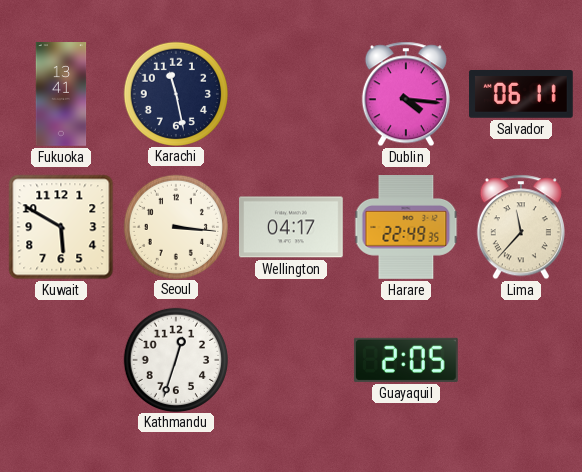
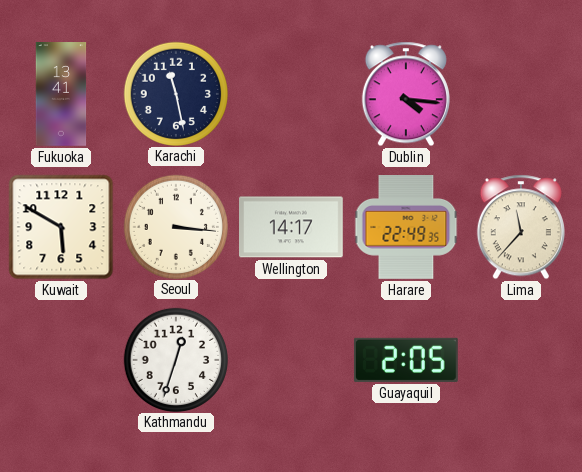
Salvador: 06:11 -> none
Wellington: 04:17 -> 14:17
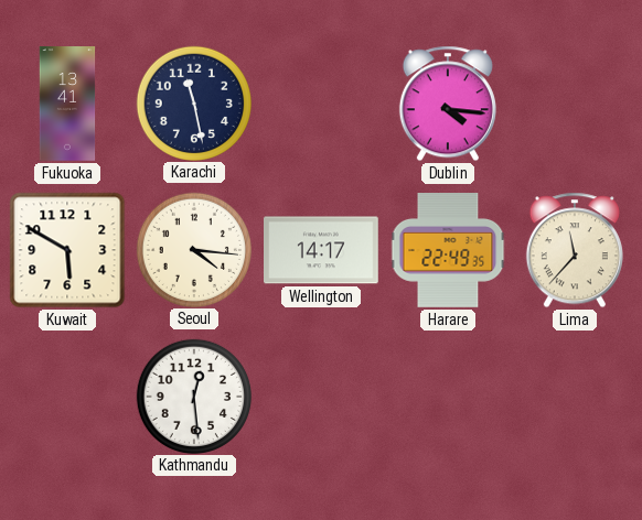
Seoul: 3:16 -> 4:16
Kathmandu: 12:33 -> 12:29
Guayaquil: 2:05 -> none
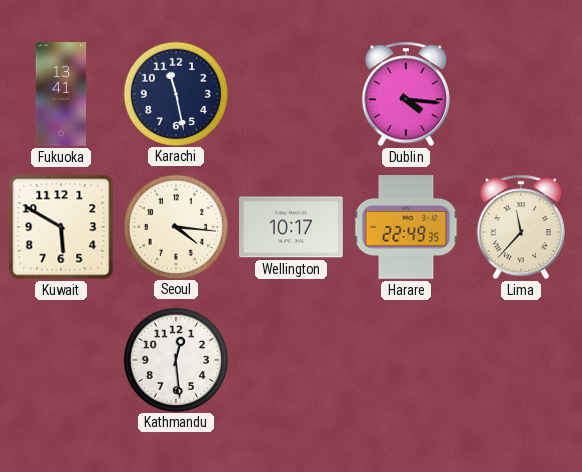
Wellington: 14:17 -> 10:17
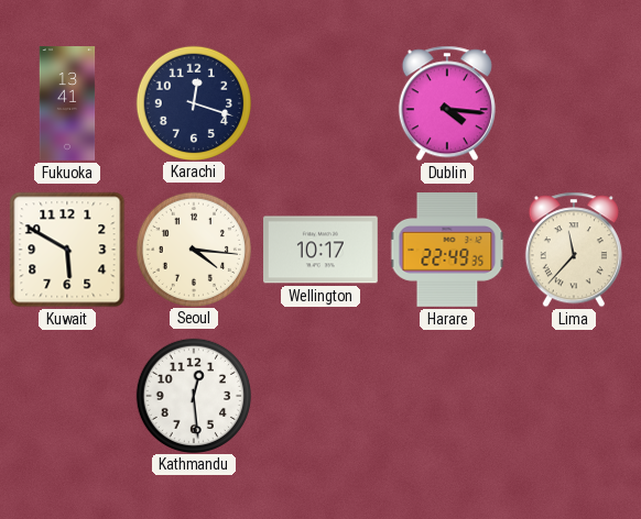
Karachi: 11:28 -> 12:18
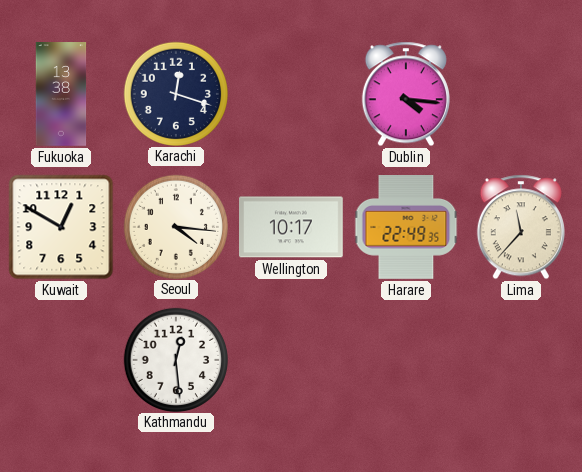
Fukuoka: 13:41 -> 13:38
Kuwait: 5:50 -> 12:50
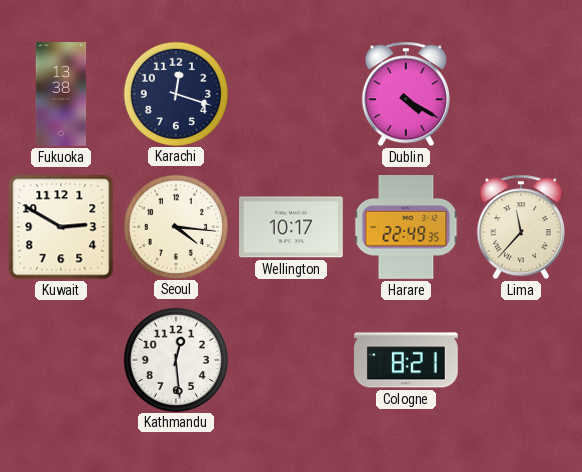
Dublin: 4:16 -> 4:20
Kuwait: 12:50 -> 2:50
Cologne: none -> 8:21
